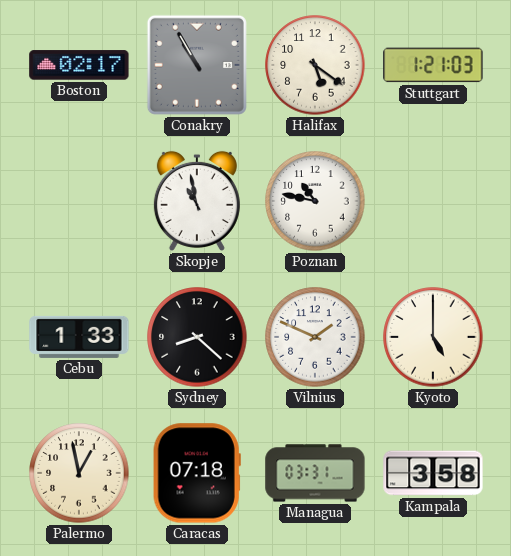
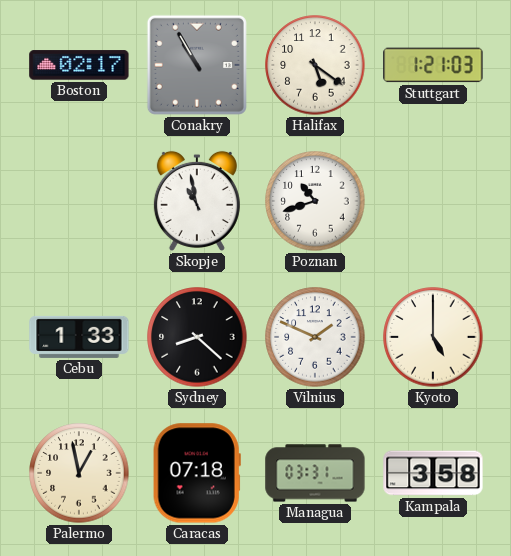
Poznan: 10:47 -> 10:42
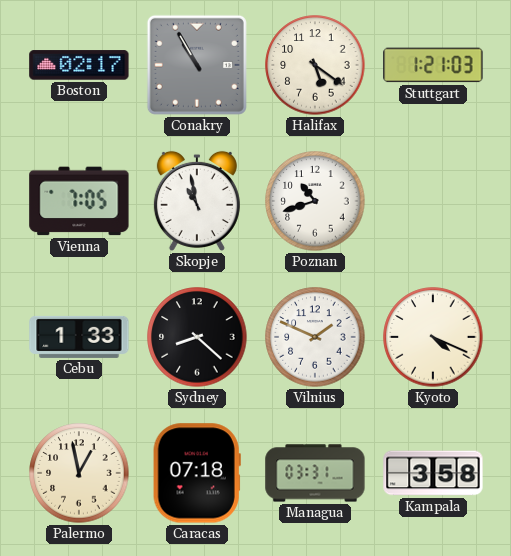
Vienna: none -> 7:05
Kyoto: 5:00 -> 4:19
